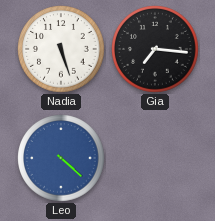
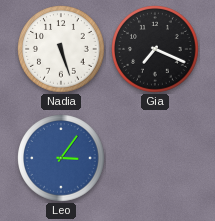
Gia: 7:16 -> 7:19
Leo: 4:22 -> 3:06
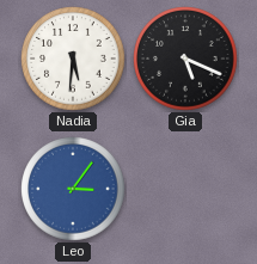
Nadia: 5:27 -> 5:31
Gia: 7:19 -> 5:19
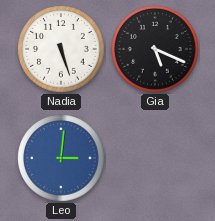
Nadia: 5:31 -> 5:27
Leo: 3:06 -> 3:01
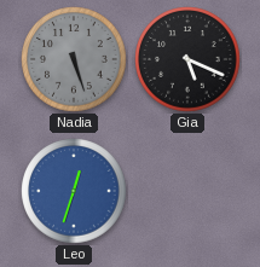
Nadia dial: white -> grey
Leo: 3:01 -> 12:33
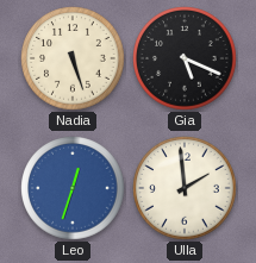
Nadia dial: grey -> cream
Ulla: none -> 1:59
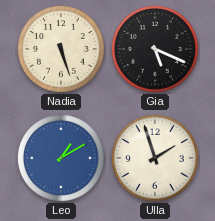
Leo: 12:33 -> 1:10
Ulla: 1:59 -> 1:57
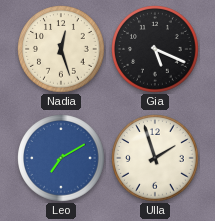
Nadia: 5:27 -> 12:27
Leo: 1:10 -> 7:10
